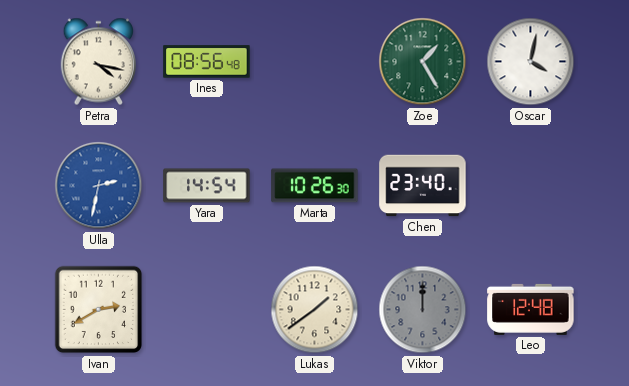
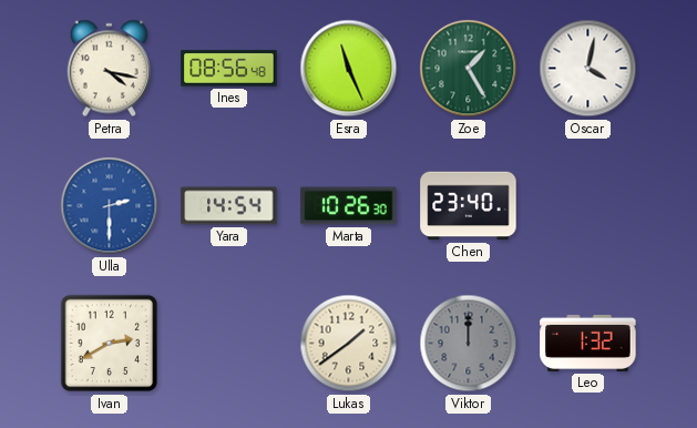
Esra: none -> 11:26
Ulla: 2:32 -> 2:30
Leo: 12:48 -> 1:32
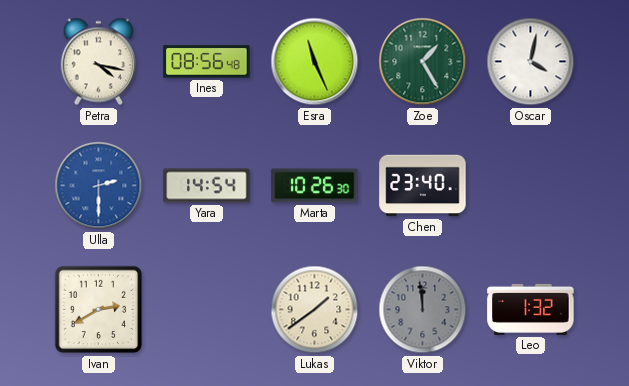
Viktor: 12:00 -> 11:59
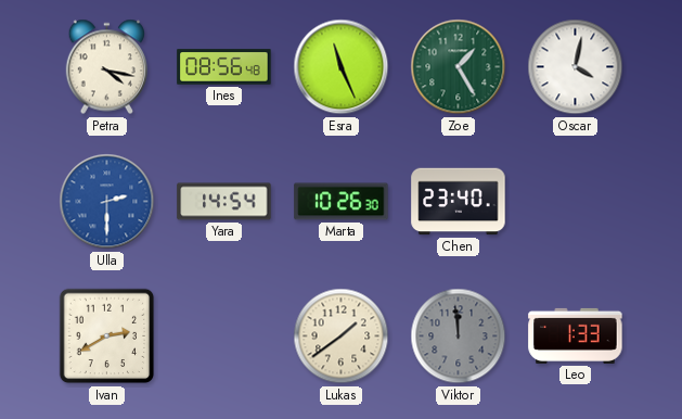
Leo: 1:32 -> 1:33
